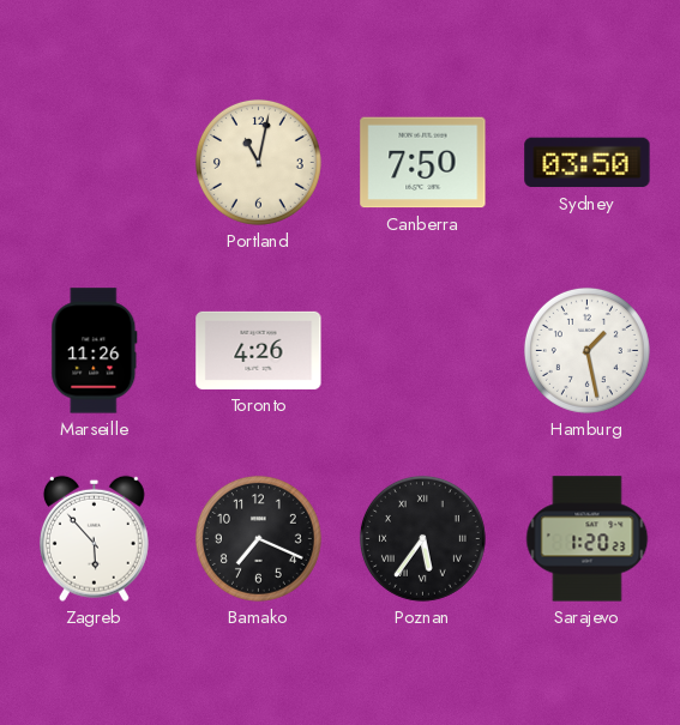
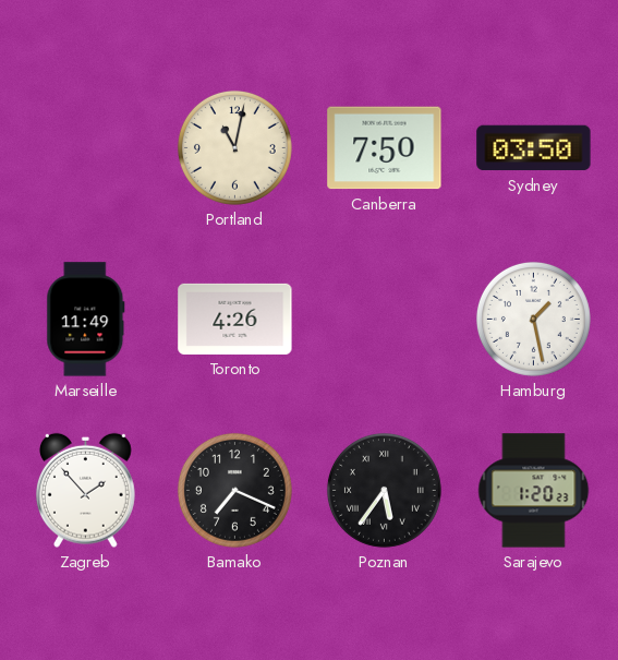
Marseille: 11:26 -> 11:49
Zagreb: 5:53 -> 1:53
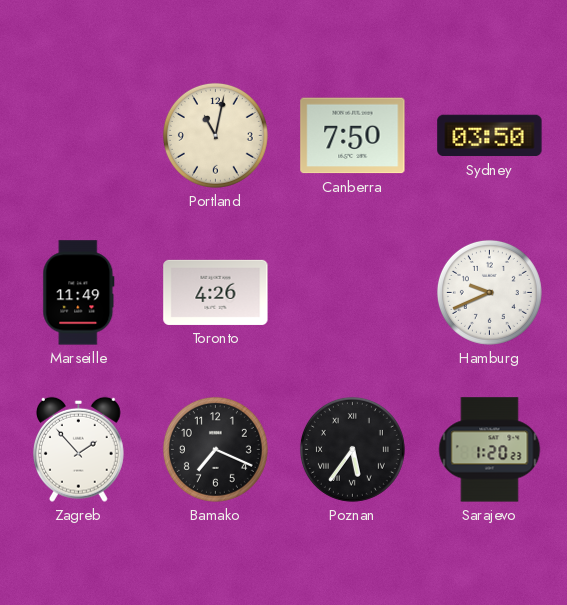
Hamburg: 1:28 -> 9:41
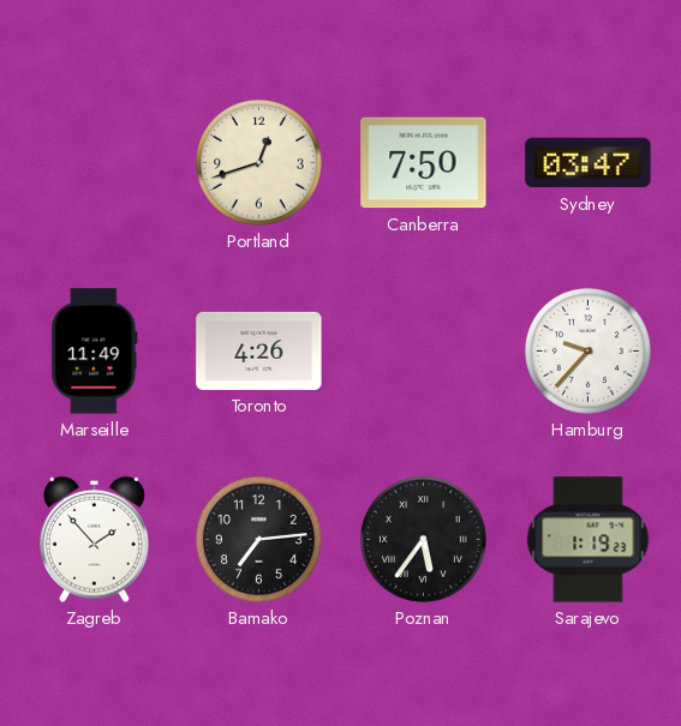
Portland: 11:02 -> 12:42
Sydney: 03:50 -> 03:47
Hamburg: 9:41 -> 9:37
Bamako: 7:19 -> 7:14
Sarajevo: 1:20 -> 1:19
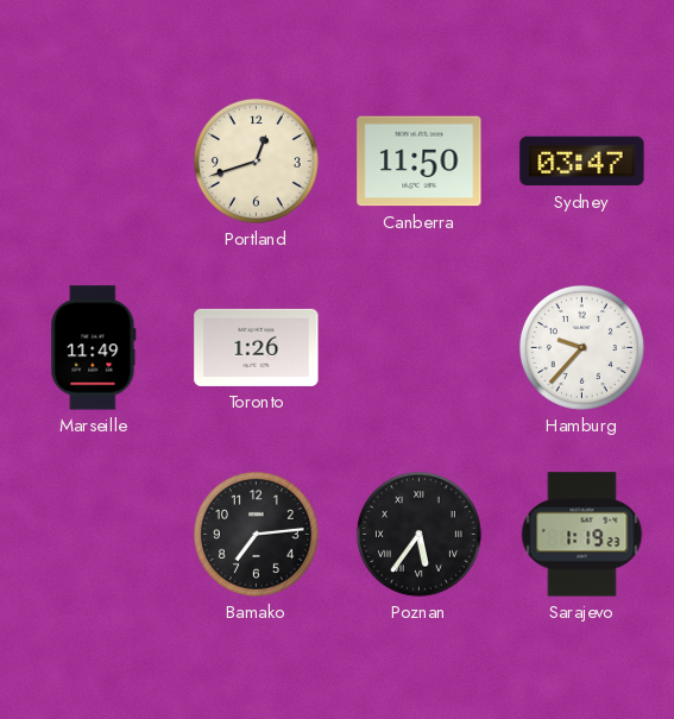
Canberra: 7:50 -> 11:50
Toronto: 4:26 -> 1:26
Zagreb: 1:53 -> none
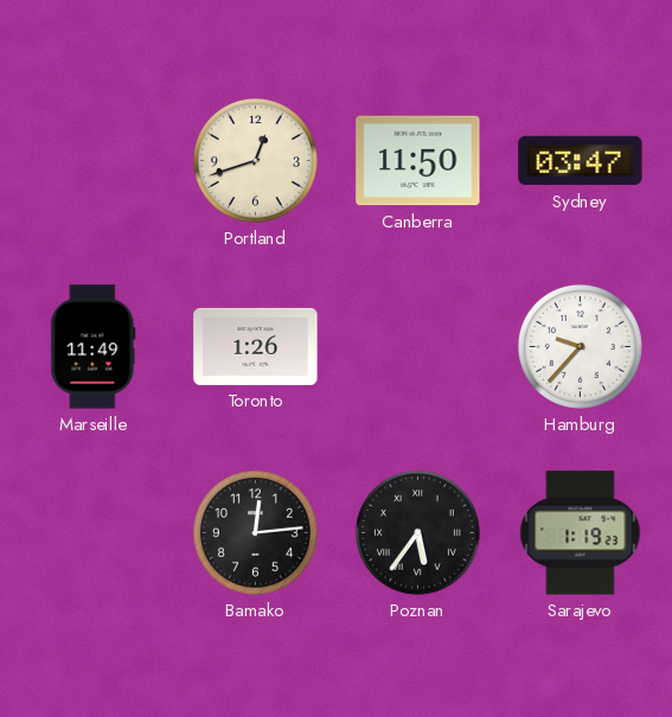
Bamako: 7:14 -> 12:14
